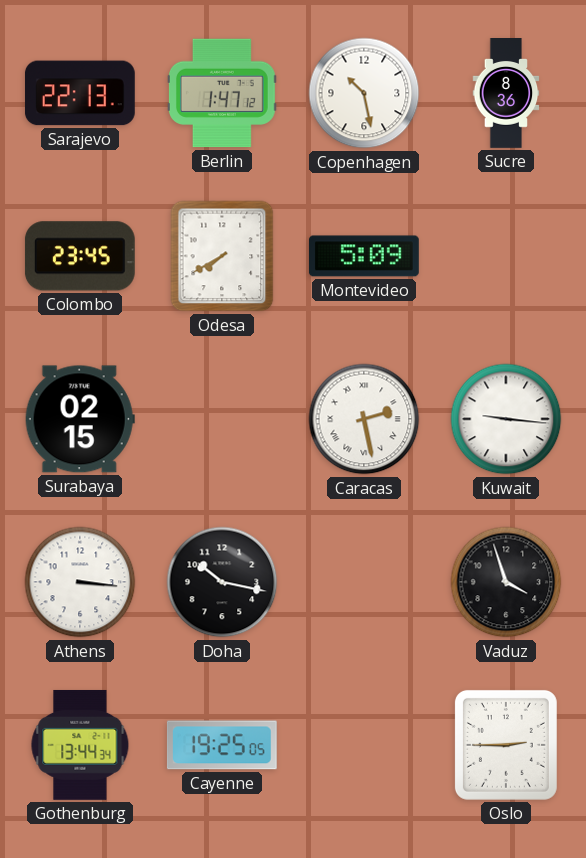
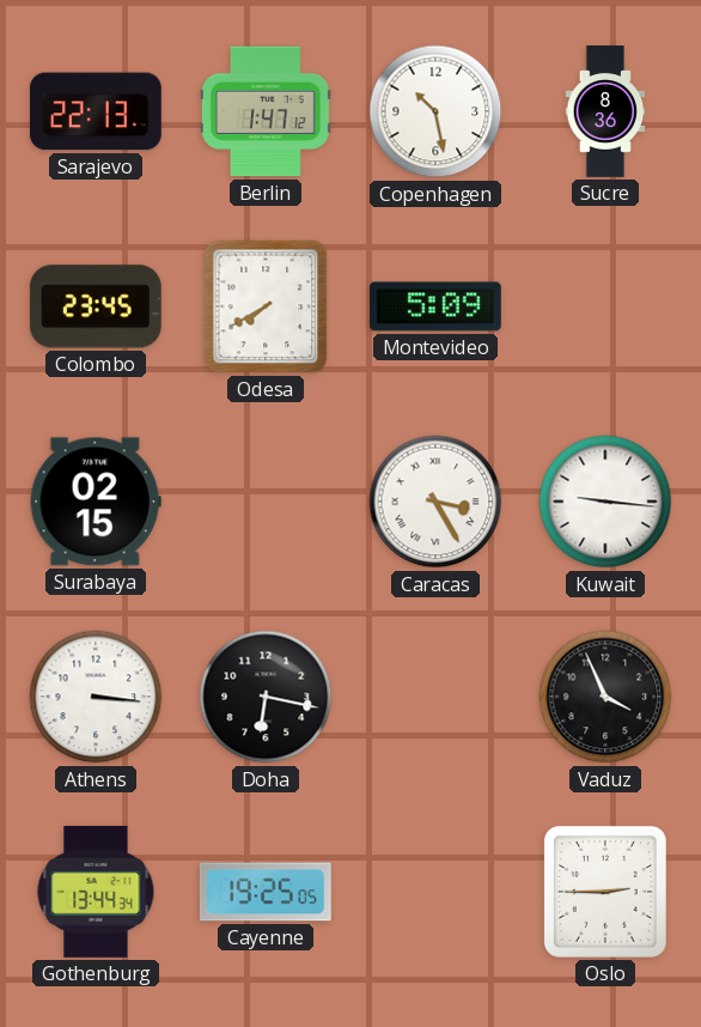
Caracas: 2:28 -> 3:25
Doha: 10:17 -> 6:17
Vaduz: 3:57 -> 3:56
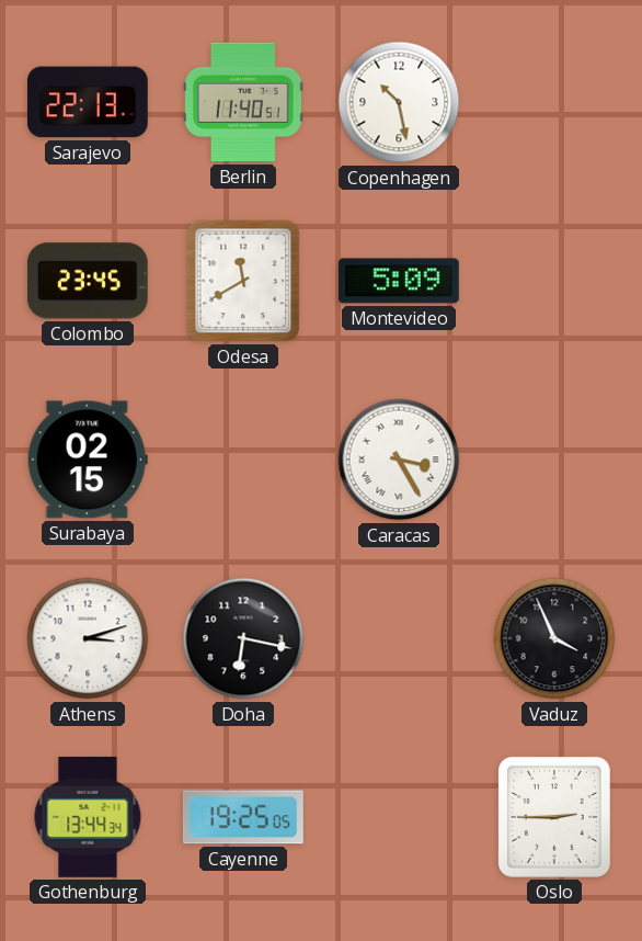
Berlin: 1:47 -> 11:40
Sucre: 8:36 -> none
Odesa: 7:40 -> 11:40
Kuwait: 9:16 -> none
Athens: 3:16 -> 3:12
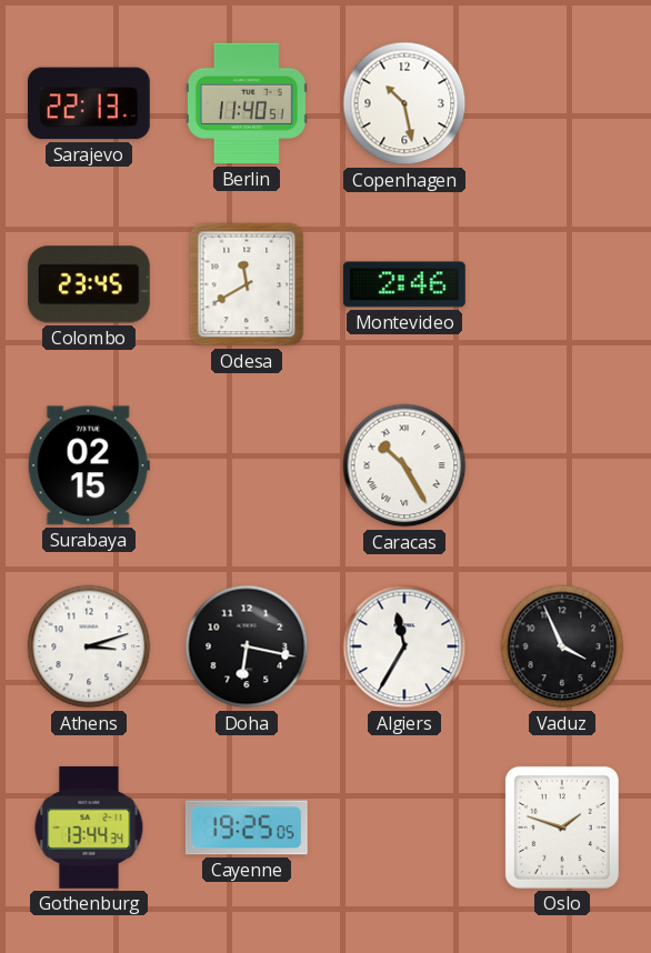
Montevideo: 5:09 -> 2:46
Caracas: 3:25 -> 10:25
Algiers: none -> 11:35
Oslo: 2:45 -> 1:48
